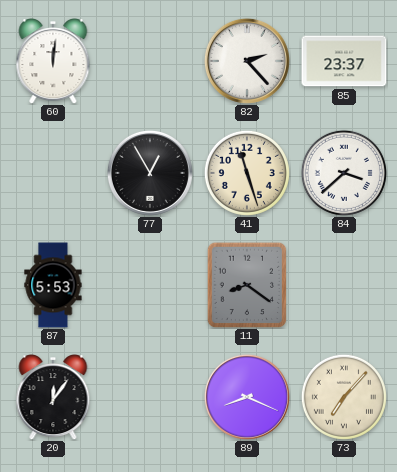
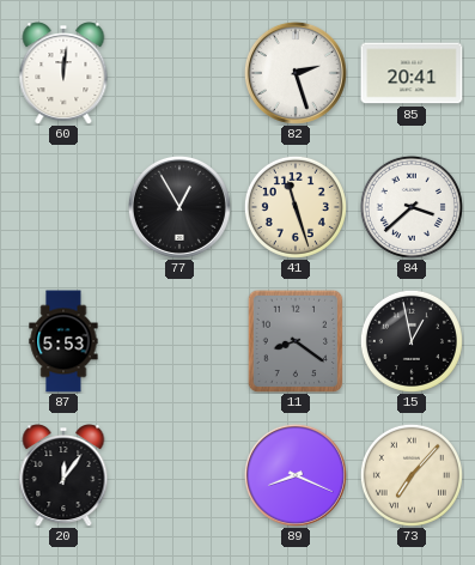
82: 2:23 -> 2:27
85: 23:37 -> 20:41
15: none -> 12:58
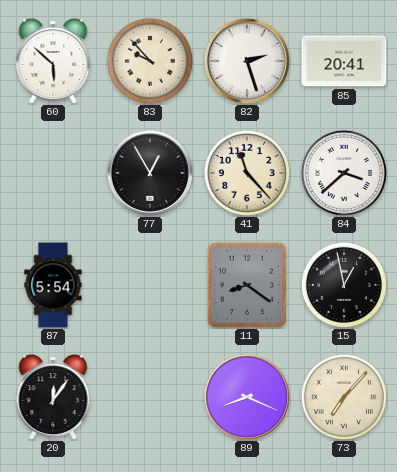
60: 12:01 -> 5:52
83: none -> 9:53
41: 11:27 -> 11:23
87: 5:53 -> 5:54
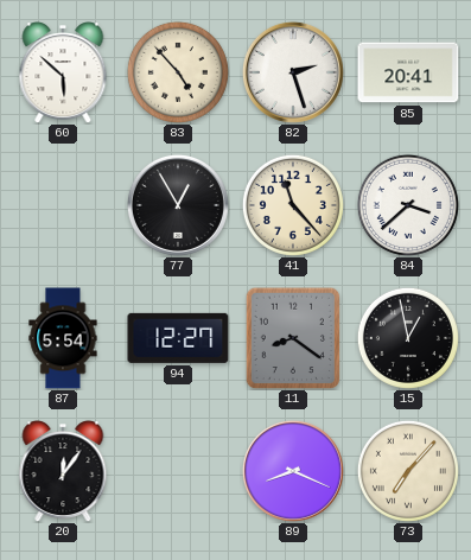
83: 9:53 -> 4:53
94: none -> 12:27
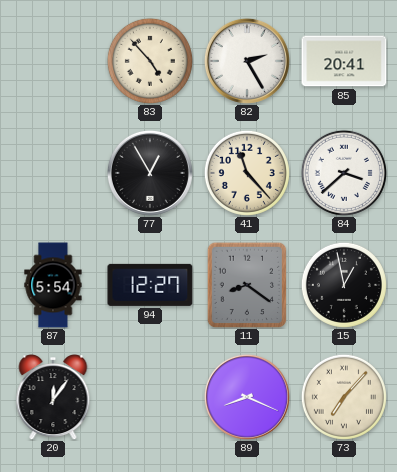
60: 5:52 -> none
82: 2:27 -> 2:25
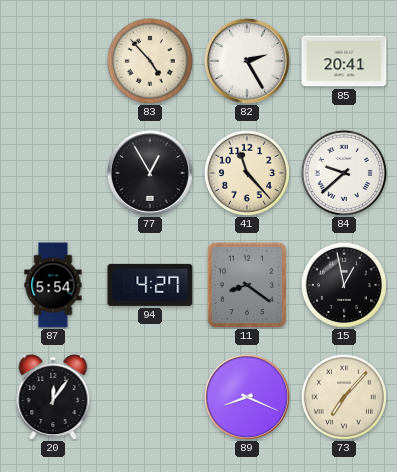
84: 3:38 -> 9:38
94: 12:27 -> 4:27
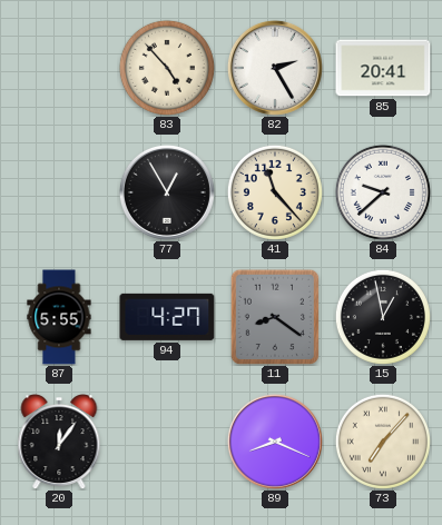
87: 5:54 -> 5:55
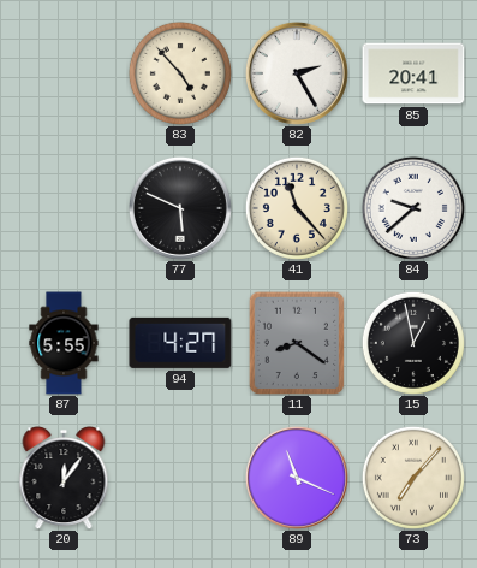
77: 12:55 -> 5:49
89: 8:19 -> 11:19
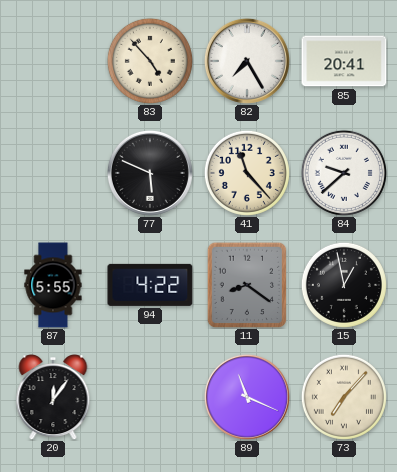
82: 2:25 -> 7:25
94: 4:27 -> 4:22
